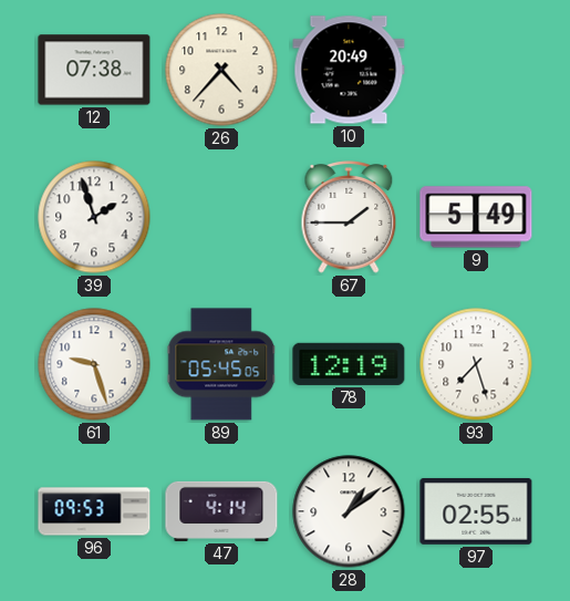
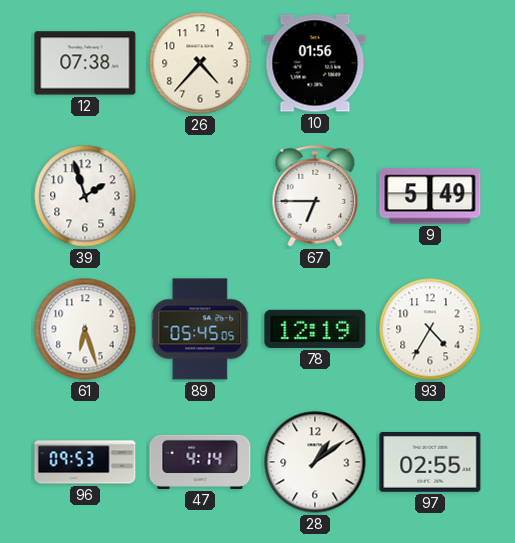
10: 20:49 -> 01:56
67: 1:45 -> 6:45
61: 9:27 -> 6:27
93: 7:27 -> 4:35
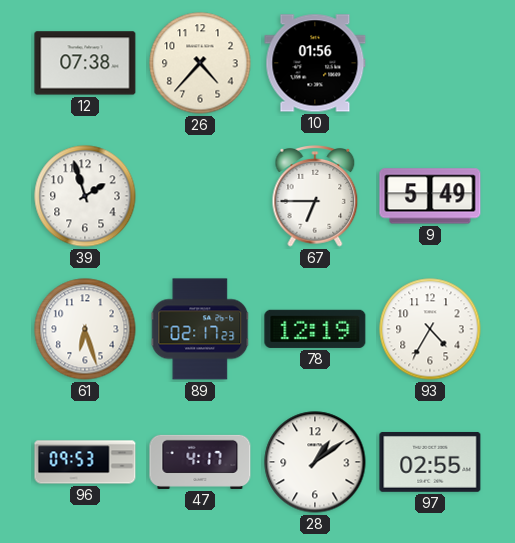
89: 05:45 -> 02:17
47: 4:14 -> 4:17
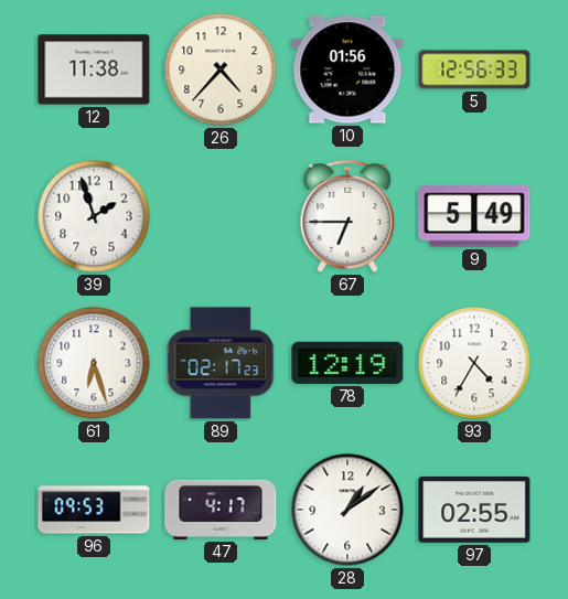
12: 07:38 -> 11:38
5: none -> 12:56
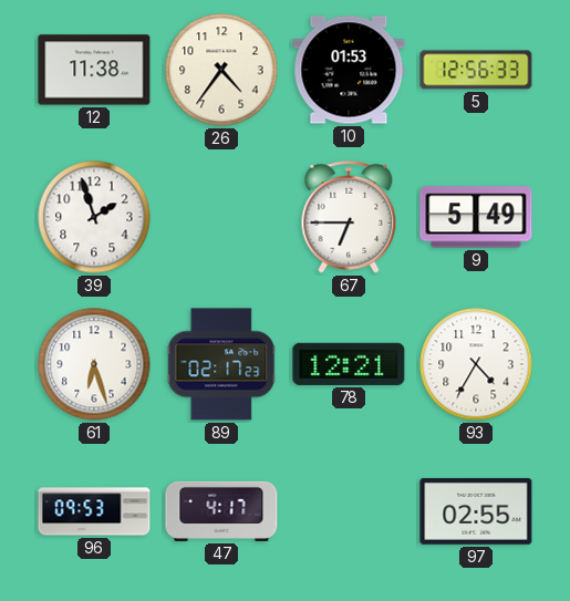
26: 4:37 -> 4:36
10: 01:56 -> 01:53
78: 12:19 -> 12:21
28: 1:09 -> none
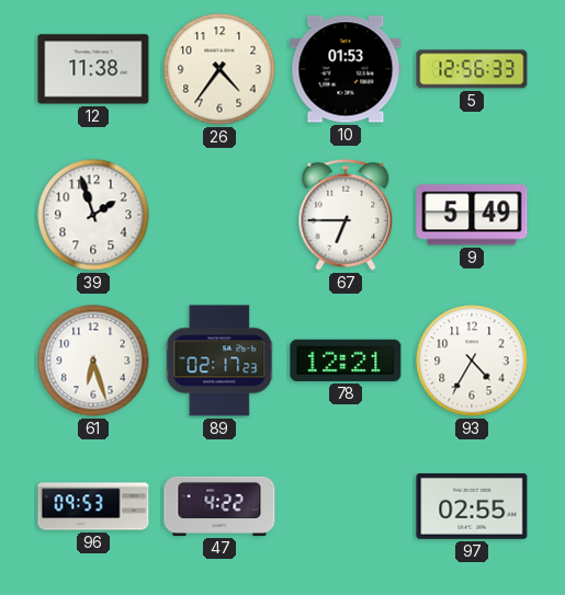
47: 4:17 -> 4:22
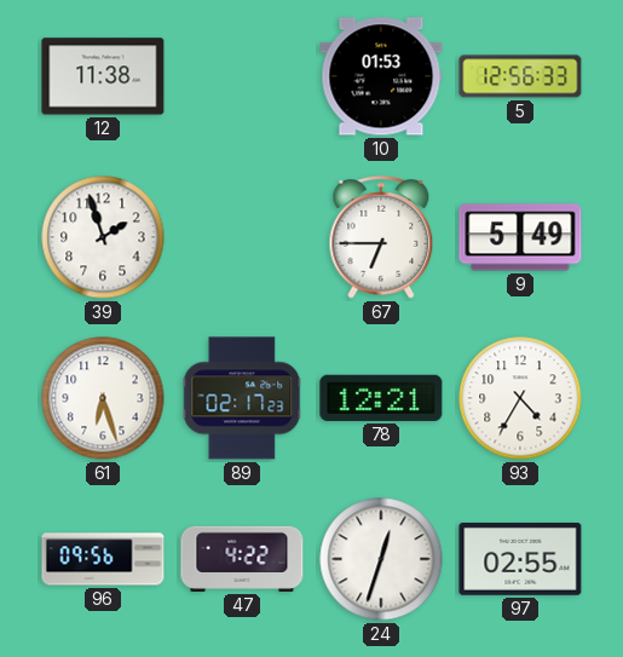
26: 4:36 -> none
96: 09:53 -> 09:56
24: none -> 12:33
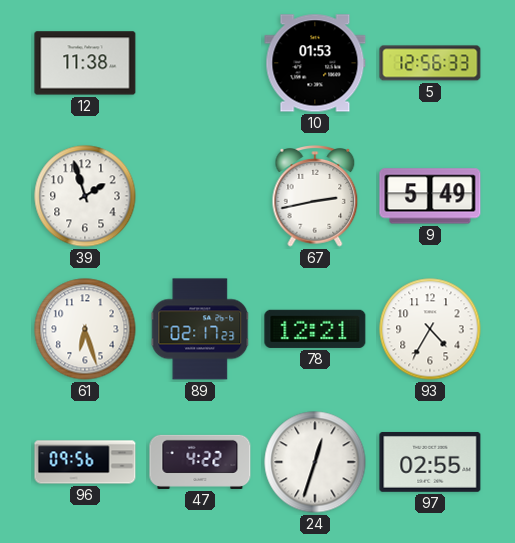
67: 6:45 -> 2:43
